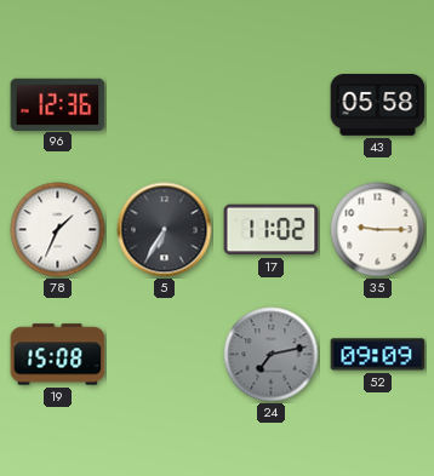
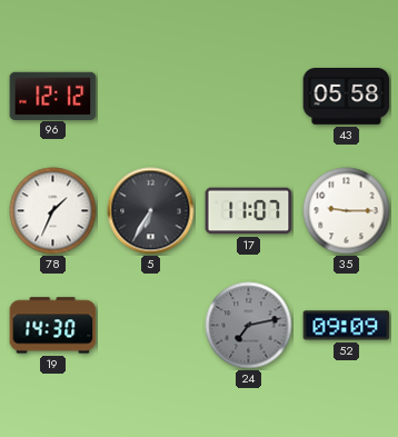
96: 12:36 -> 12:12
17: 11:02 -> 11:07
19: 15:08 -> 14:30
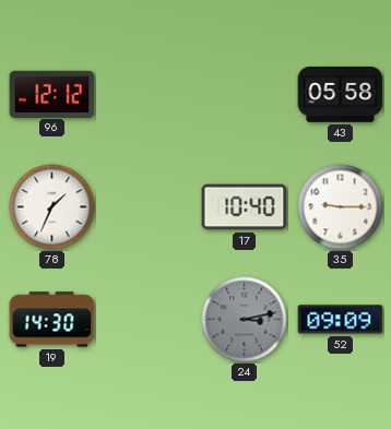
5: 6:35 -> none
17: 11:07 -> 10:40
24: 7:13 -> 3:13
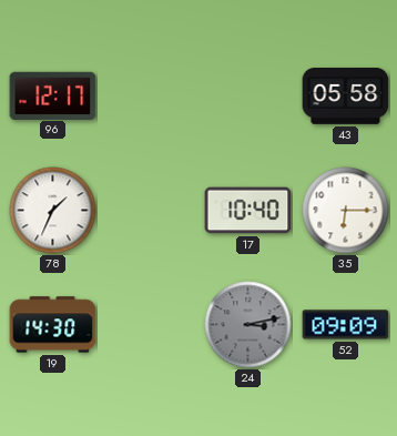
96: 12:12 -> 12:17
35: 9:15 -> 6:15
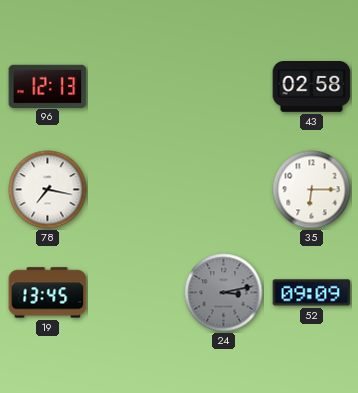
96: 12:17 -> 12:13
43: 05:58 -> 02:58
78: 1:34 -> 7:17
17: 10:40 -> none
19: 14:30 -> 13:45
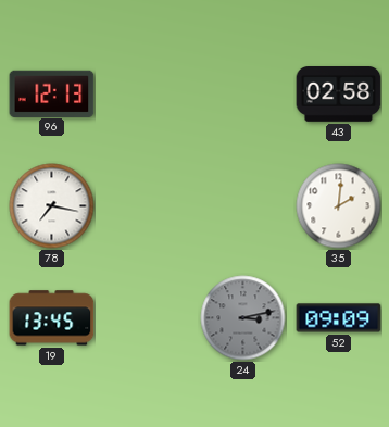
35: 6:15 -> 2:01
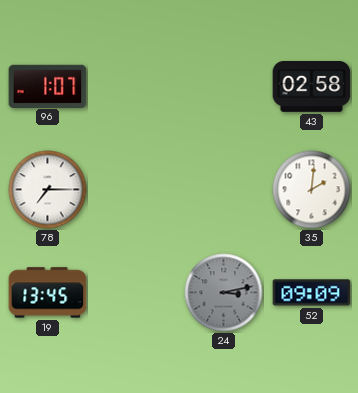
96: 12:13 -> 1:07
78: 7:17 -> 7:15
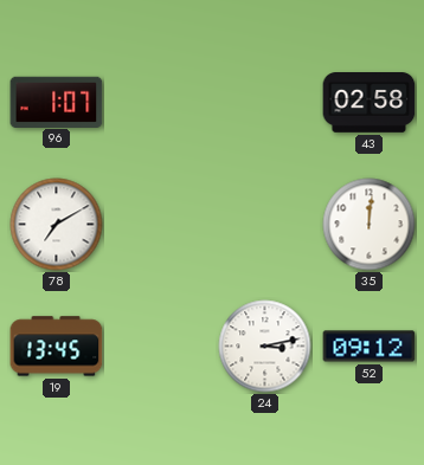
78: 7:15 -> 7:10
35: 2:01 -> 12:01
24 dial: grey -> white
52: 09:09 -> 09:12
